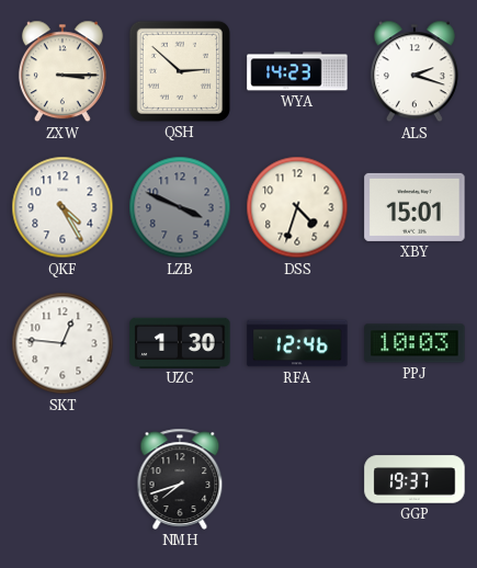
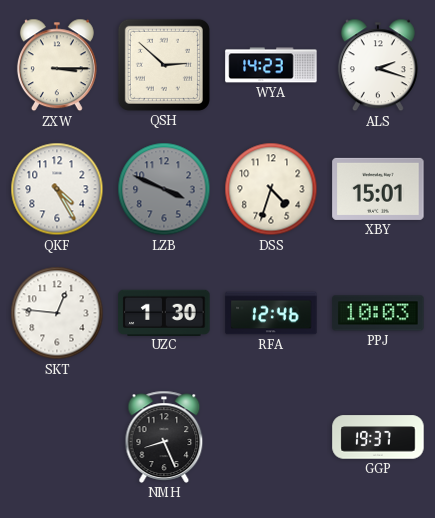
NMH: 7:42 -> 8:26
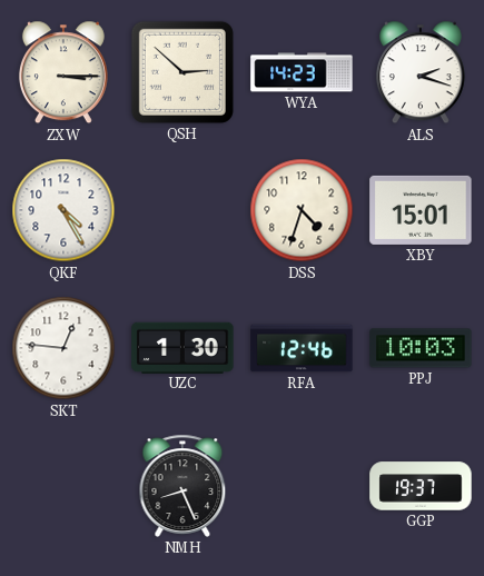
LZB: 3:49 -> none
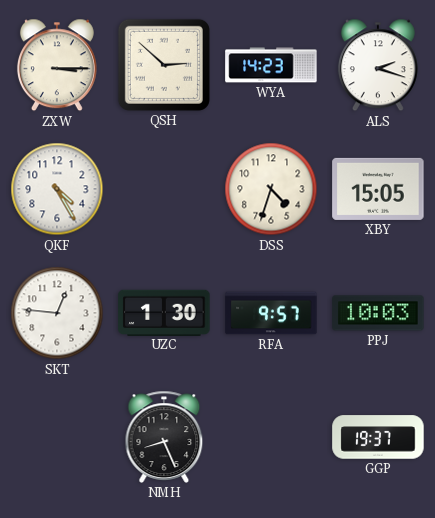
XBY: 15:01 -> 15:05
RFA: 12:46 -> 9:57
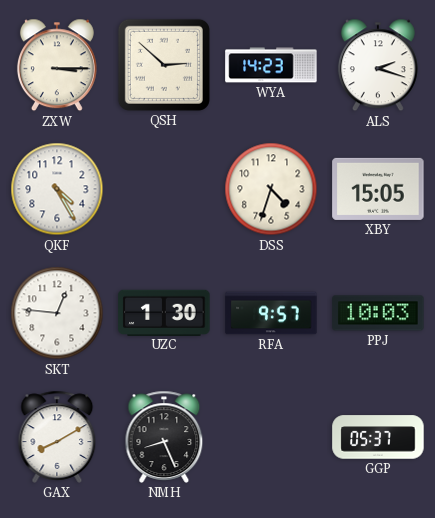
GAX: none -> 8:10
GGP: 19:37 -> 05:37
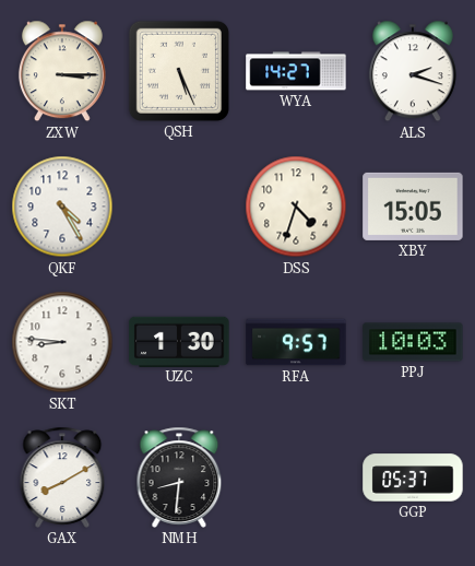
QSH: 2:52 -> 5:26
WYA: 14:23 -> 14:27
SKT: 12:46 -> 8:46
NMH: 8:26 -> 8:31
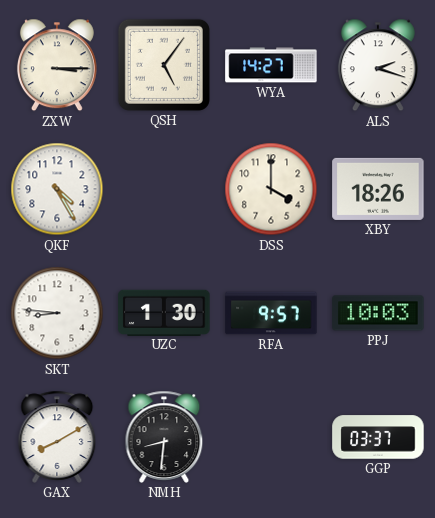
QSH: 5:26 -> 5:06
DSS: 4:33 -> 4:00
XBY: 15:05 -> 18:26
GGP: 05:37 -> 03:37
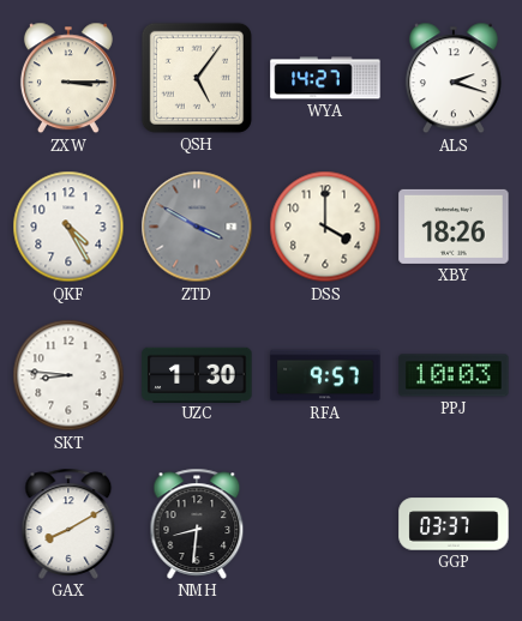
ZTD: none -> 3:50
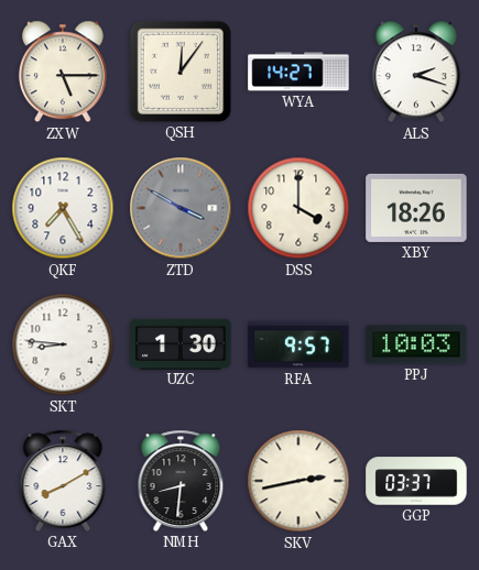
ZXW: 3:15 -> 5:15
QSH: 5:06 -> 12:06
QKF: 4:25 -> 7:25
SKV: none -> 2:43
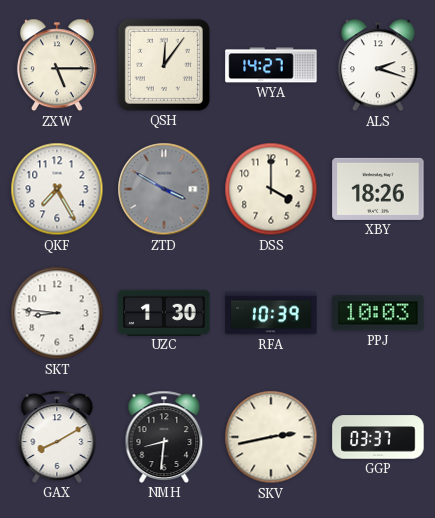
RFA: 9:57 -> 10:39
